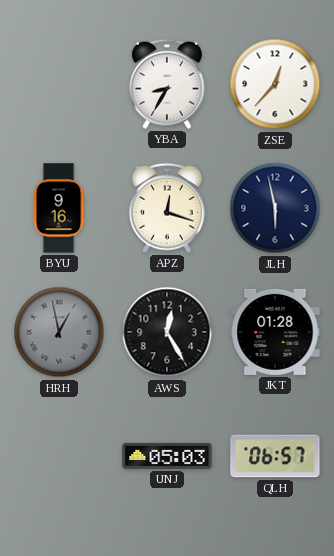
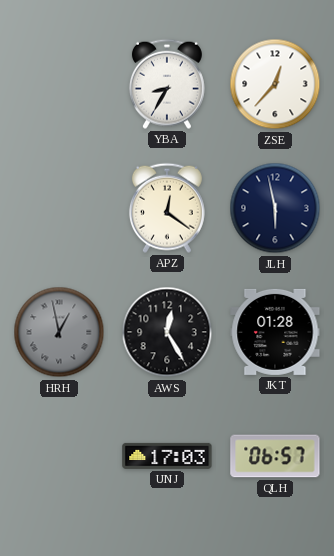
BYU: 9:16 -> none
APZ: 12:18 -> 12:21
UNJ: 05:03 -> 17:03
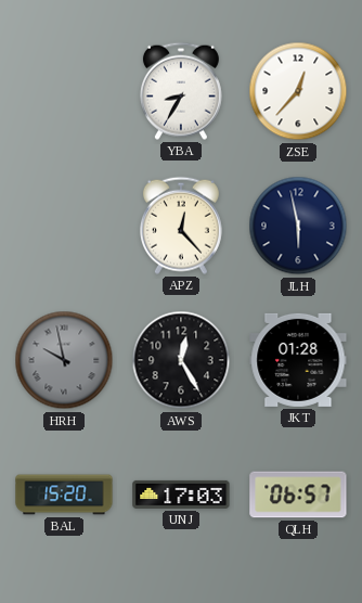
APZ: 12:21 -> 12:23
HRH: 12:58 -> 9:58
BAL: none -> 15:20
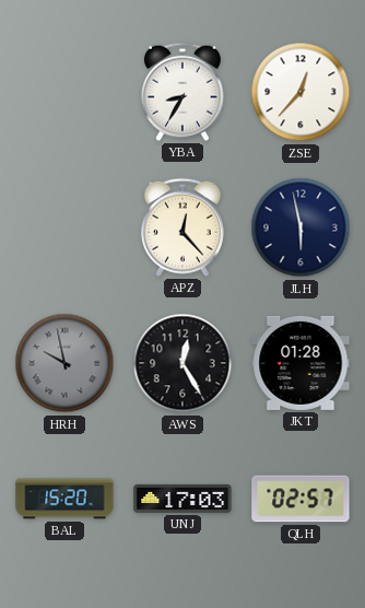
QLH: 06:57 -> 02:57
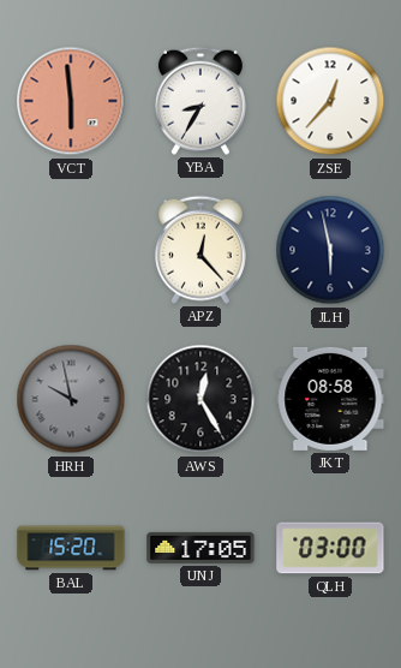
VCT: none -> 5:59
JKT: 01:28 -> 08:58
UNJ: 17:03 -> 17:05
QLH: 02:57 -> 03:00
